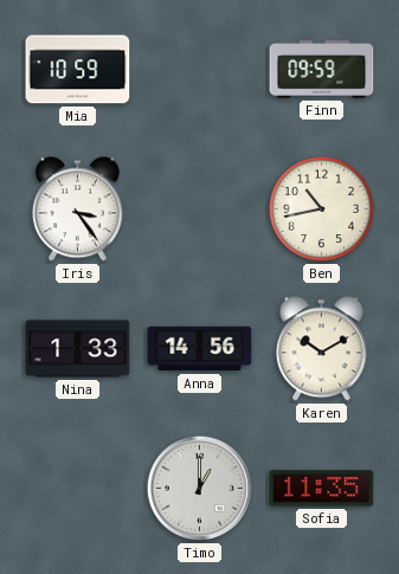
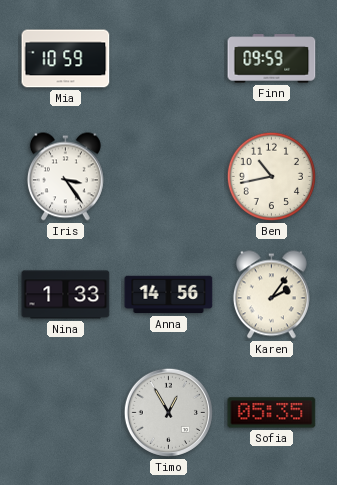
Karen: 10:10 -> 2:06
Timo: 1:00 -> 12:55
Sofia: 11:35 -> 05:35
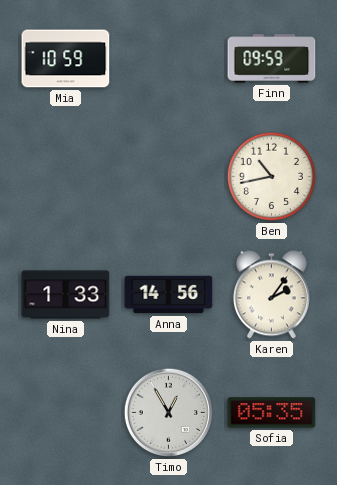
Iris: 3:24 -> none
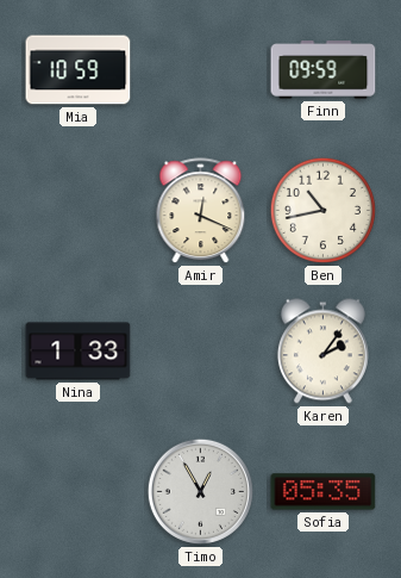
Amir: none -> 12:19
Anna: 14:56 -> none
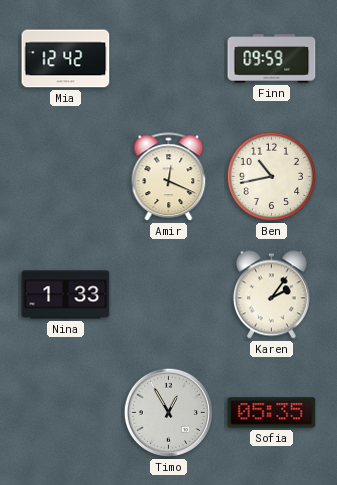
Mia: 10:59 -> 12:42
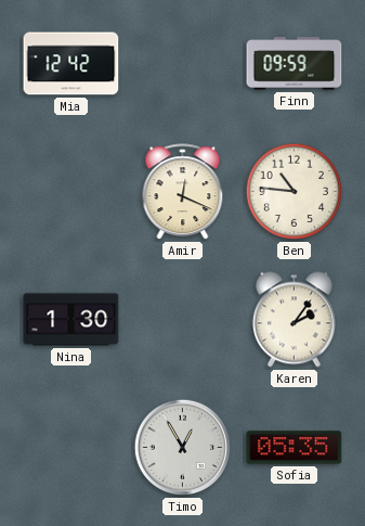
Ben: 10:43 -> 10:46
Nina: 1:33 -> 1:30
